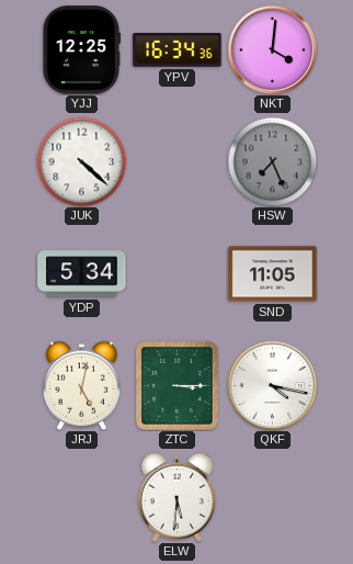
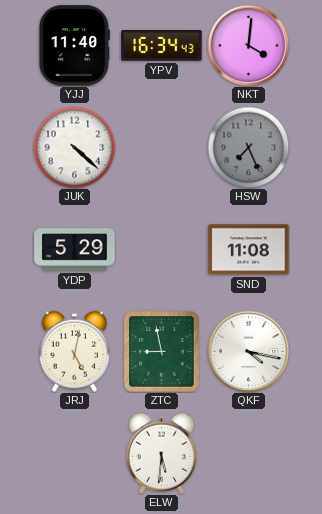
YJJ: 12:25 -> 11:40
YPV: 16:34:36 -> 16:34:43
YDP: 5:34 -> 5:29
SND: 11:05 -> 11:08
ZTC: 3:15 -> 8:58
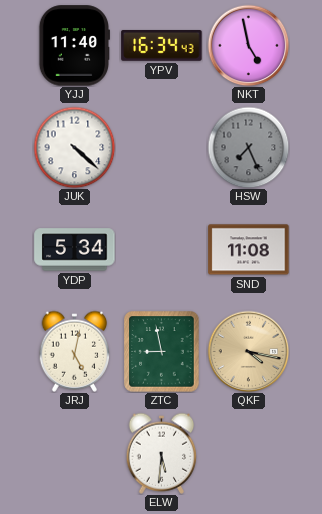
NKT: 4:01 -> 4:58
YDP: 5:29 -> 5:34
QKF dial: white -> champagne
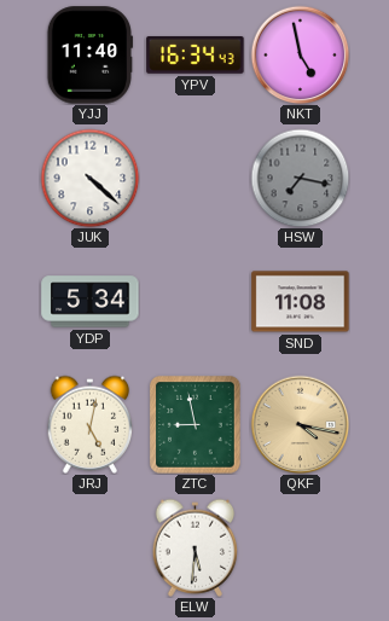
HSW: 7:26 -> 7:17
